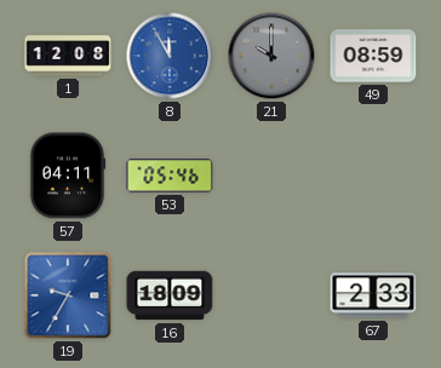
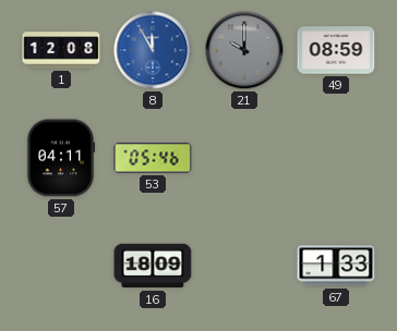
19: 9:35 -> none
67: 2:33 -> 1:33
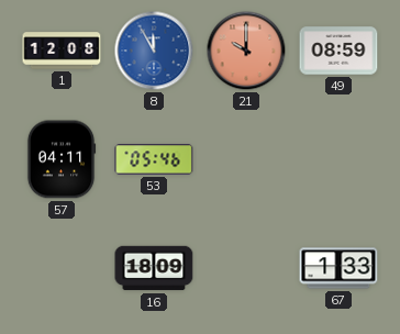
21 dial: grey -> salmon
